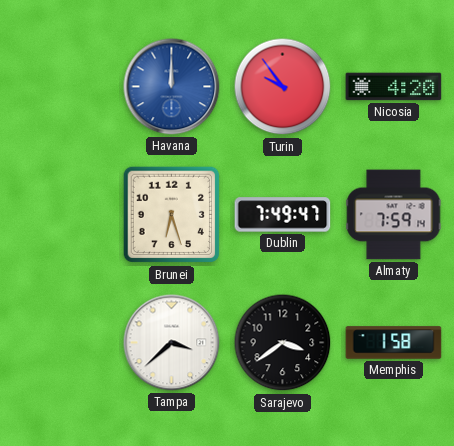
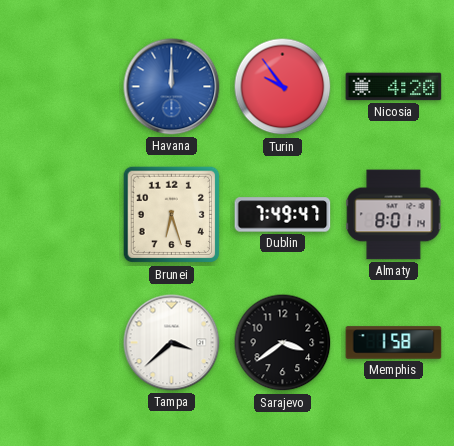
Almaty: 7:59 -> 8:01
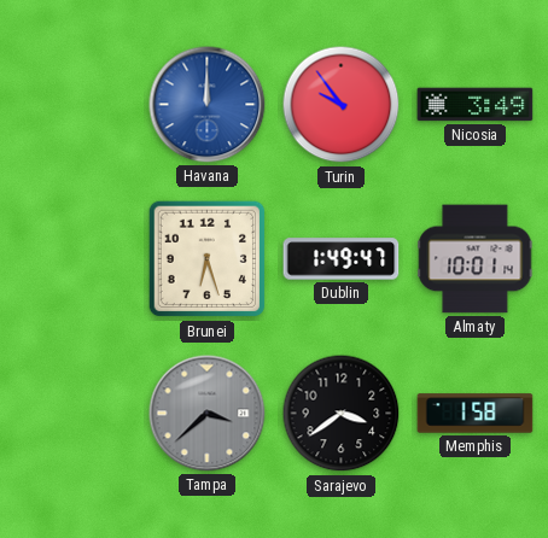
Nicosia: 4:20 -> 3:49
Dublin: 7:49 -> 1:49
Almaty: 8:01 -> 10:01
Tampa dial: white -> grey
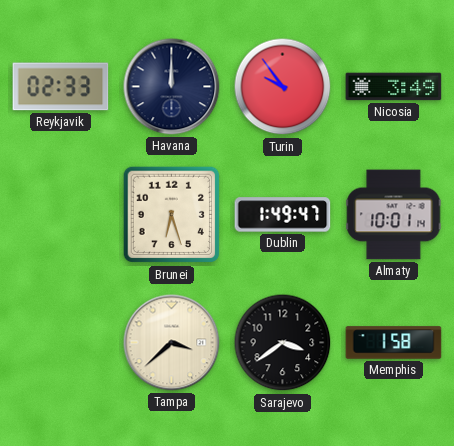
Reykjavik: none -> 02:33
Havana dial: blue -> navy
Tampa dial: grey -> cream
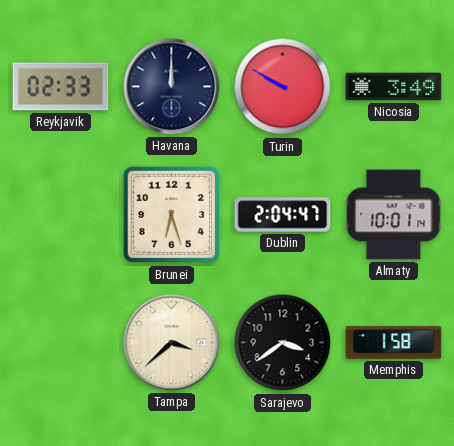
Turin: 9:54 -> 9:50
Dublin: 1:49 -> 2:04
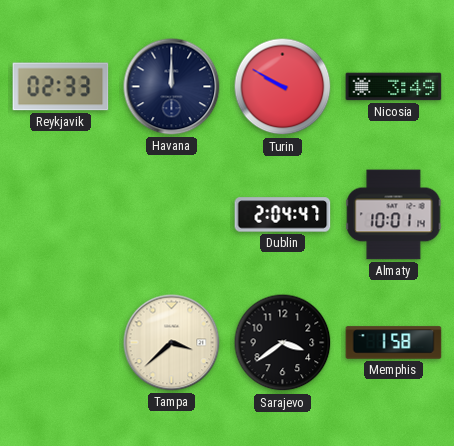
Brunei: 6:27 -> none
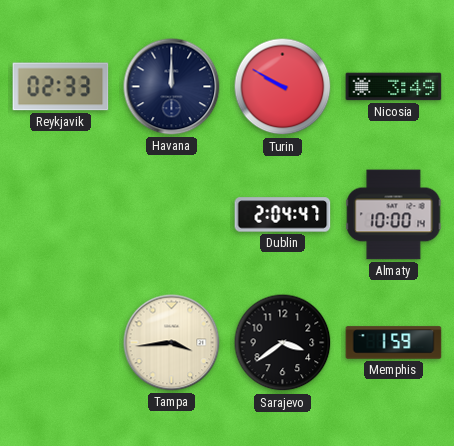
Almaty: 10:01 -> 10:00
Tampa: 3:38 -> 3:44
Memphis: 1:58 -> 1:59
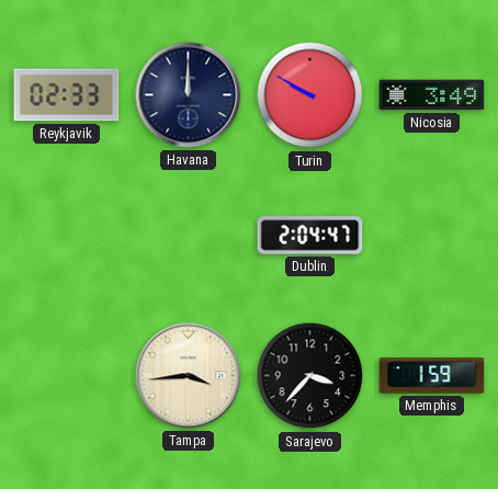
Almaty: 10:00 -> none
Sarajevo: 3:39 -> 3:37
